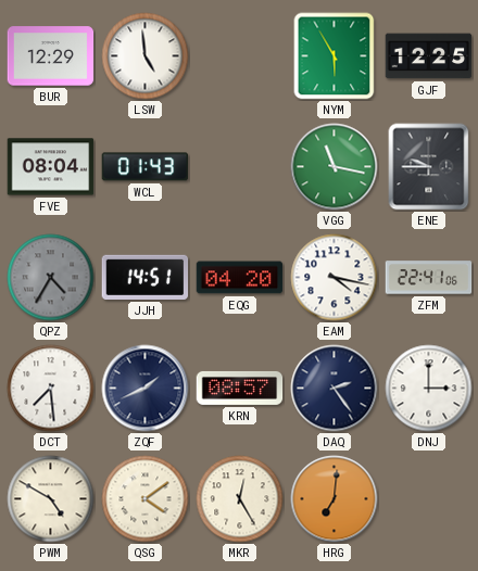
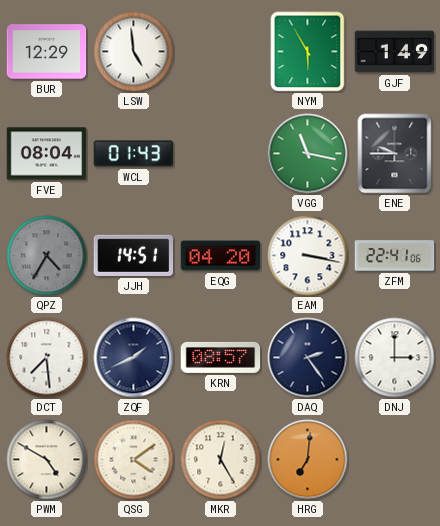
GJF: 12:25 -> 1:49
EAM: 4:17 -> 3:17
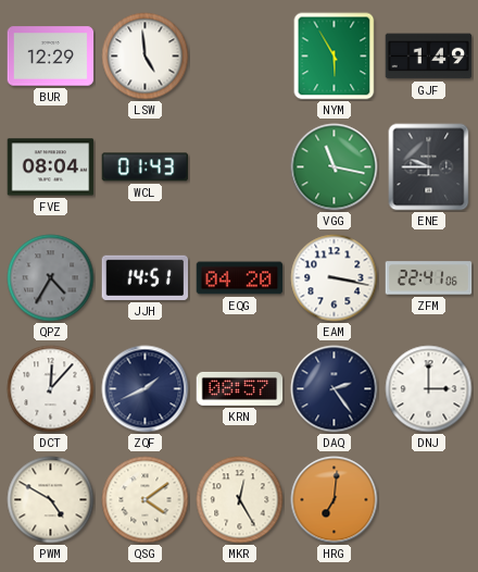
DCT: 7:29 -> 12:07
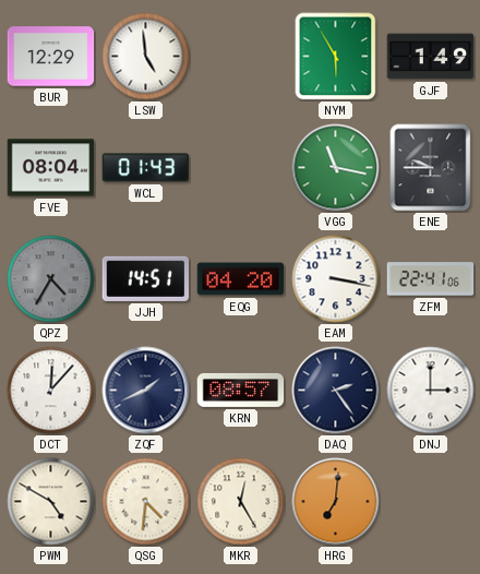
QSG: 4:09 -> 4:31
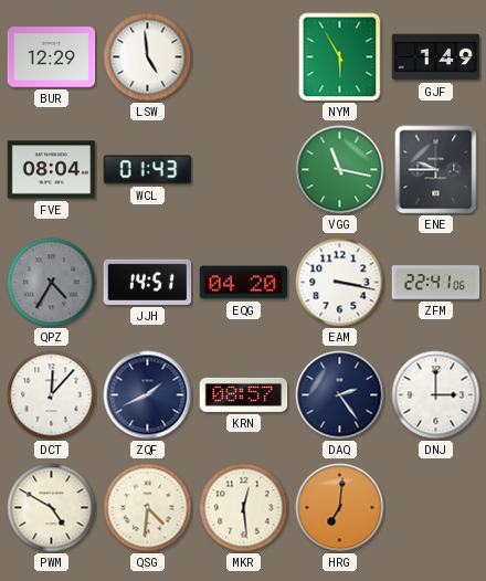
MKR: 12:25 -> 12:29
